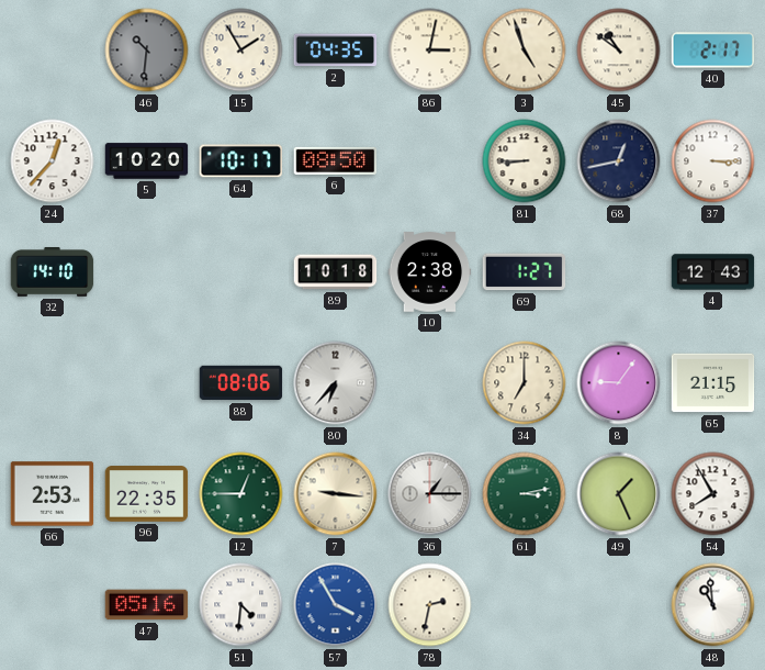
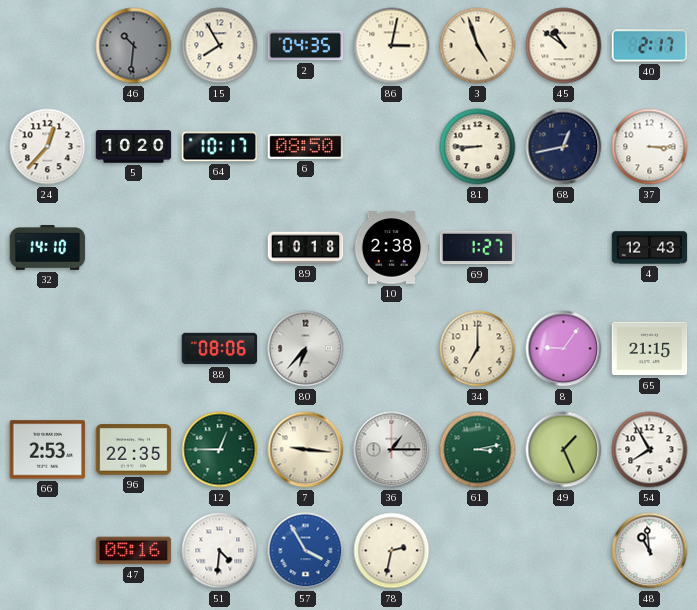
15: 1:55 -> 7:55
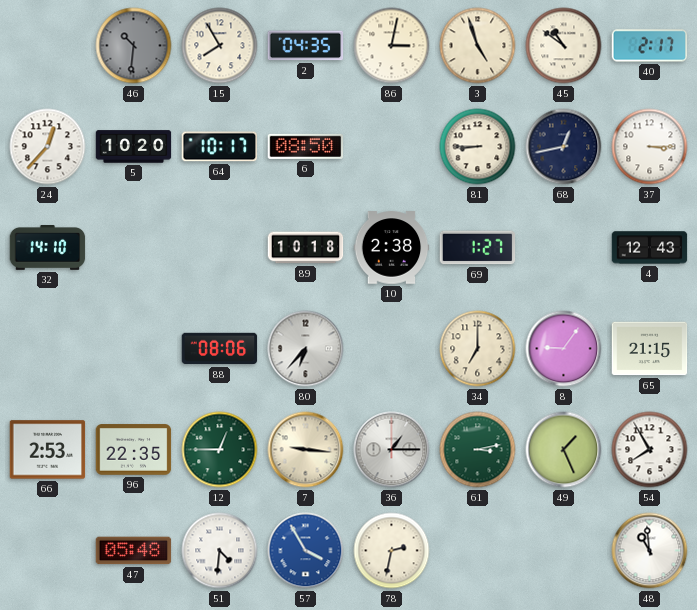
47: 05:16 -> 05:48
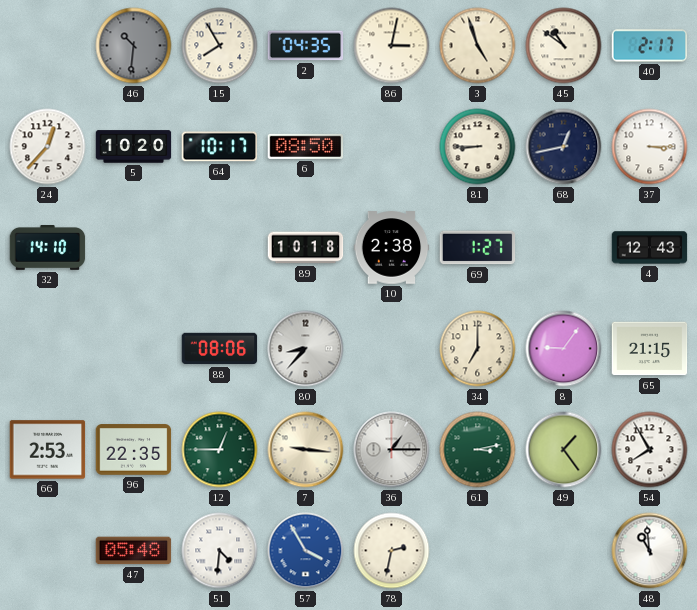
80: 6:37 -> 8:37
49: 1:26 -> 1:24
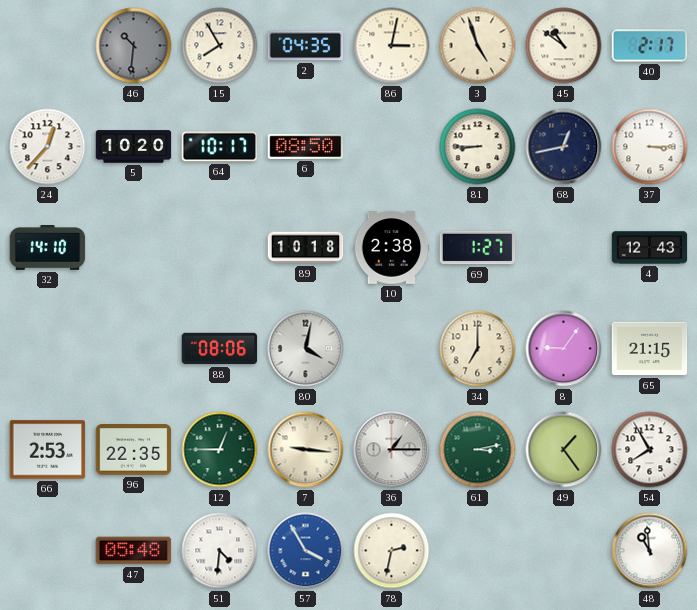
80: 8:37 -> 4:02
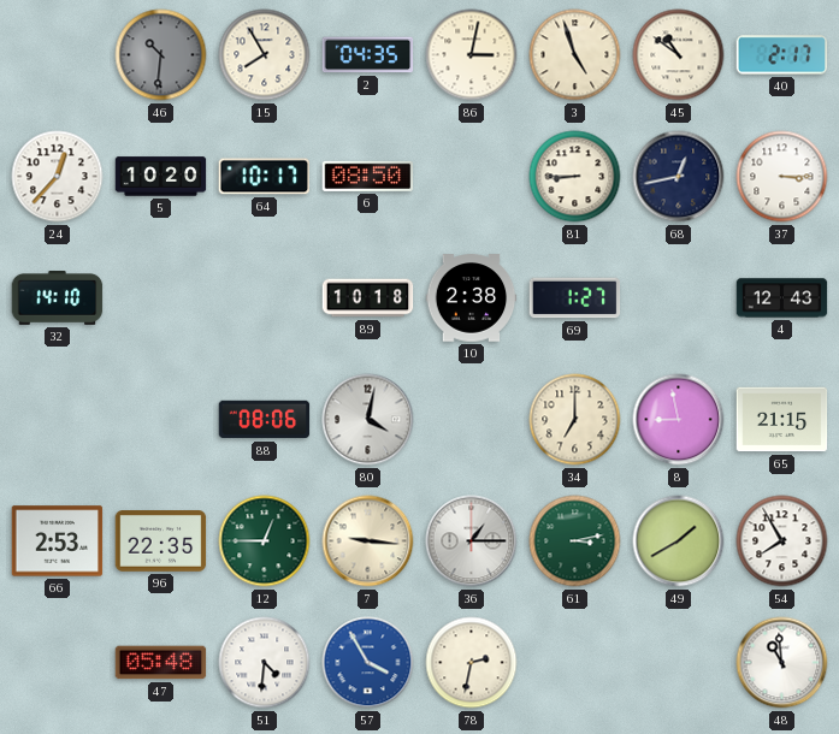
8: 9:06 -> 8:58
49: 1:24 -> 1:40
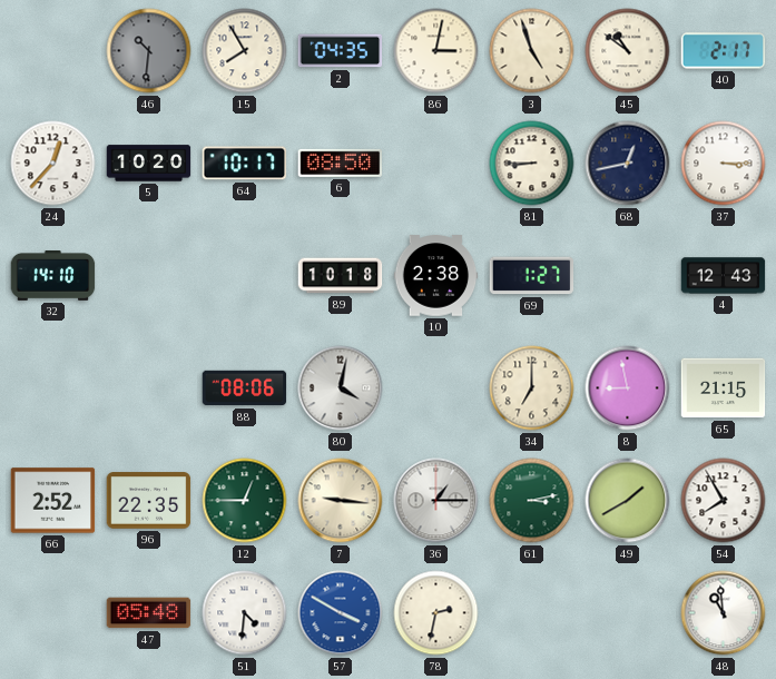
66: 2:53 -> 2:52
57: 3:55 -> 3:50
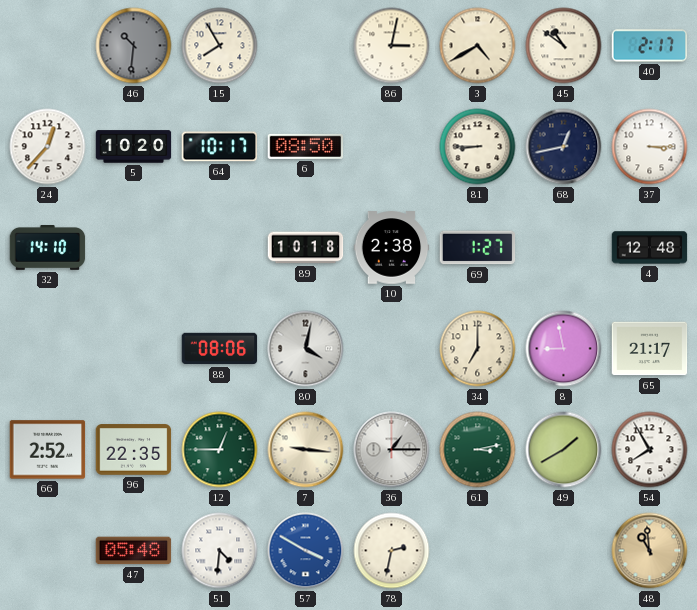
2: 04:35 -> none
3: 4:57 -> 4:40
4: 12:43 -> 12:48
65: 21:15 -> 21:17
48 dial: white -> champagne
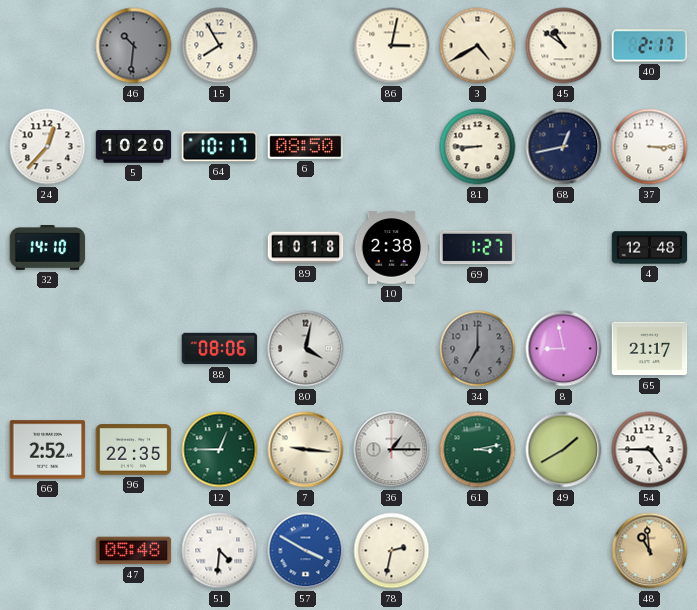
34 dial: cream -> grey
54: 7:55 -> 4:45
